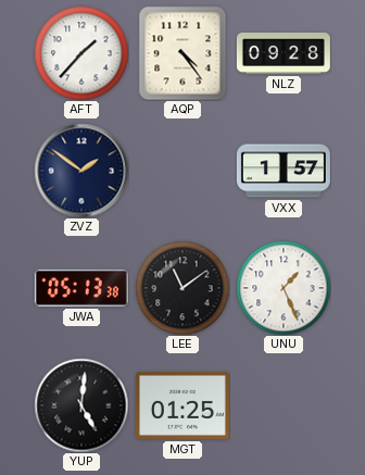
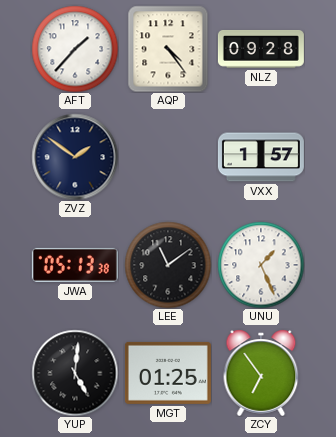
ZCY: none -> 6:54
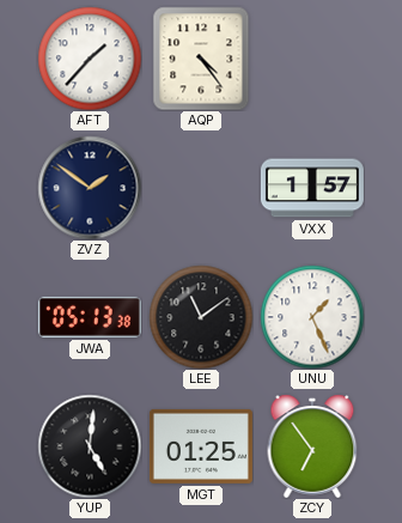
NLZ: 09:28 -> none
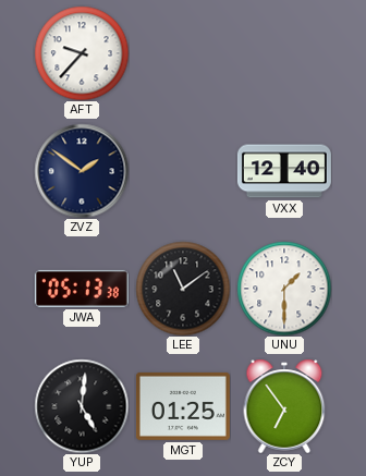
AFT: 1:37 -> 9:37
AQP: 4:24 -> none
VXX: 1:57 -> 12:40
UNU: 1:26 -> 1:30
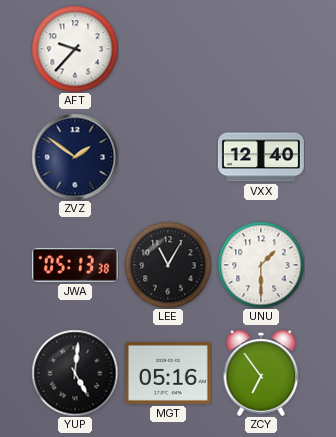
LEE: 11:09 -> 11:05
MGT: 01:25 -> 05:16
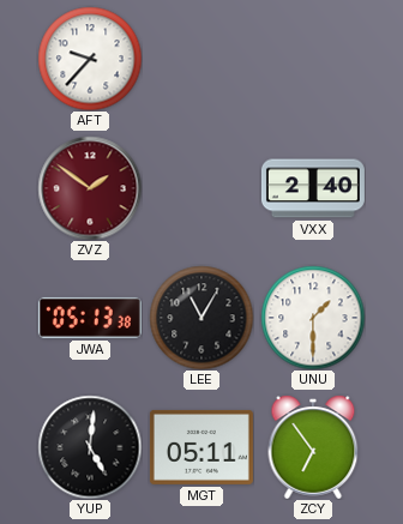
ZVZ dial: navy -> burgundy
VXX: 12:40 -> 2:40
MGT: 05:16 -> 05:11
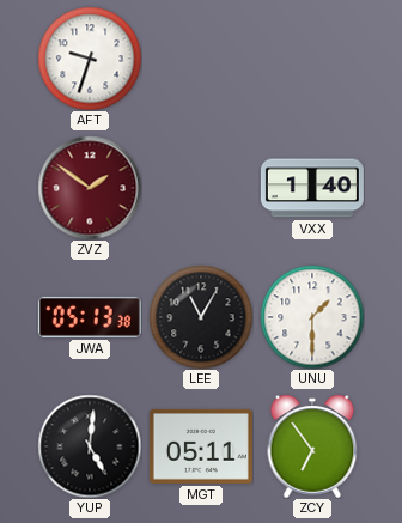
AFT: 9:37 -> 9:33
VXX: 2:40 -> 1:40
